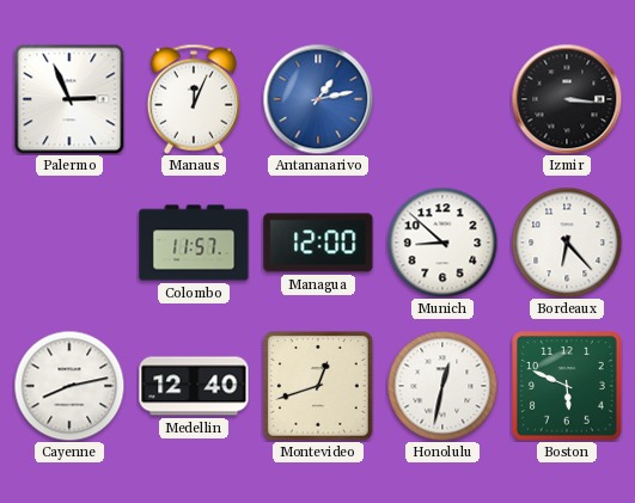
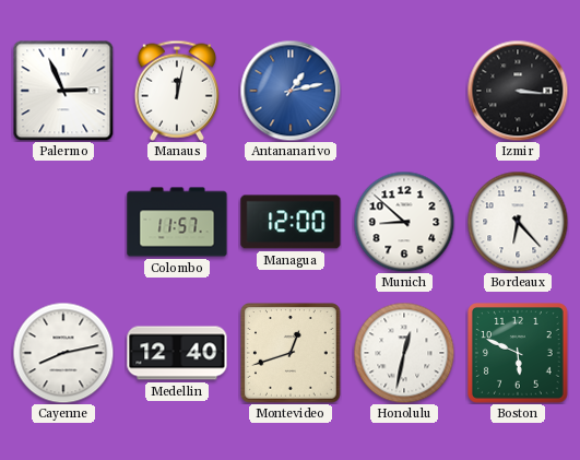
Manaus: 12:04 -> 12:02
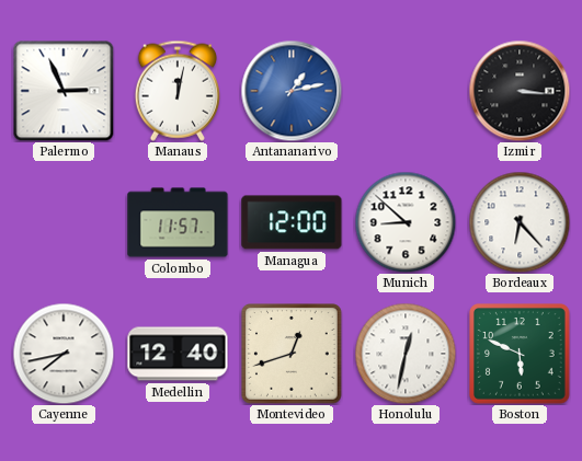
Cayenne: 8:13 -> 7:43
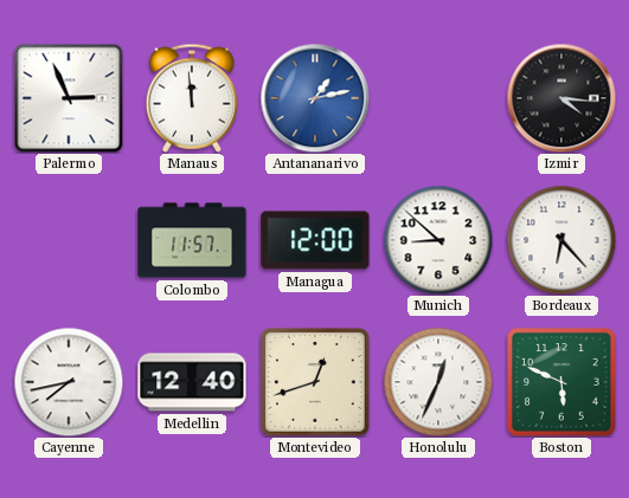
Manaus: 12:02 -> 11:59
Izmir: 3:16 -> 4:16
Honolulu: 12:32 -> 12:34
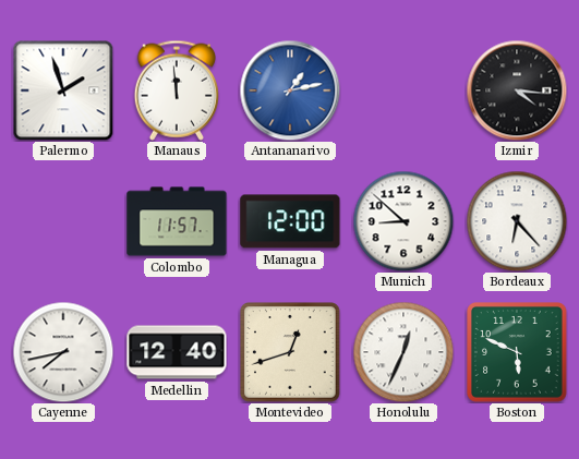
Palermo: 2:56 -> 1:57
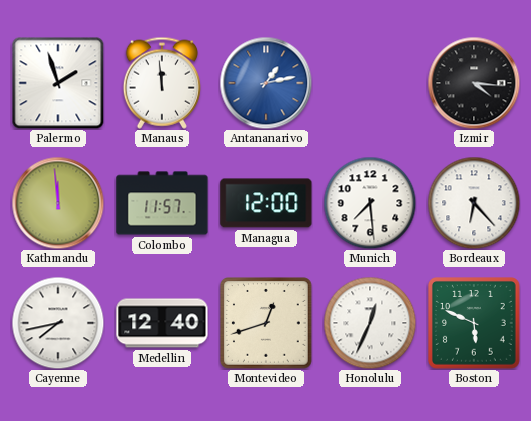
Kathmandu: none -> 11:59
Munich: 8:52 -> 7:29
